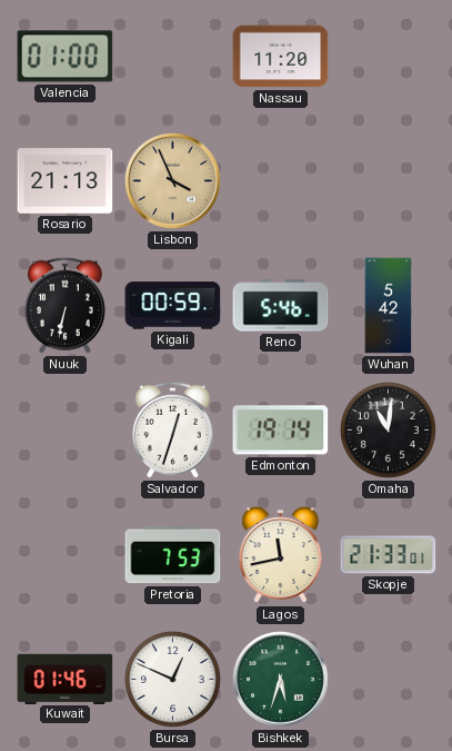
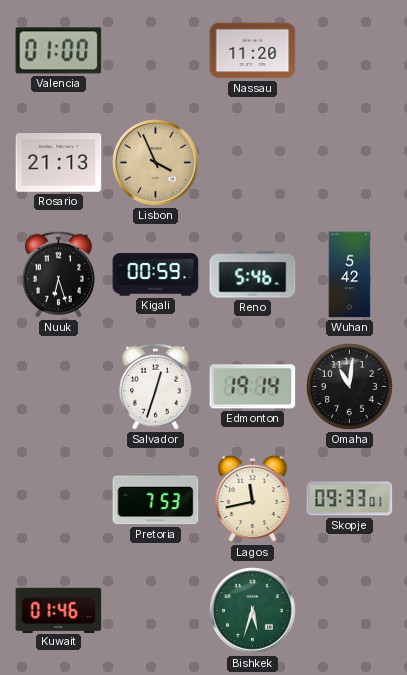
Nuuk: 6:32 -> 6:27
Skopje: 21:33 -> 09:33
Bursa: 12:49 -> none
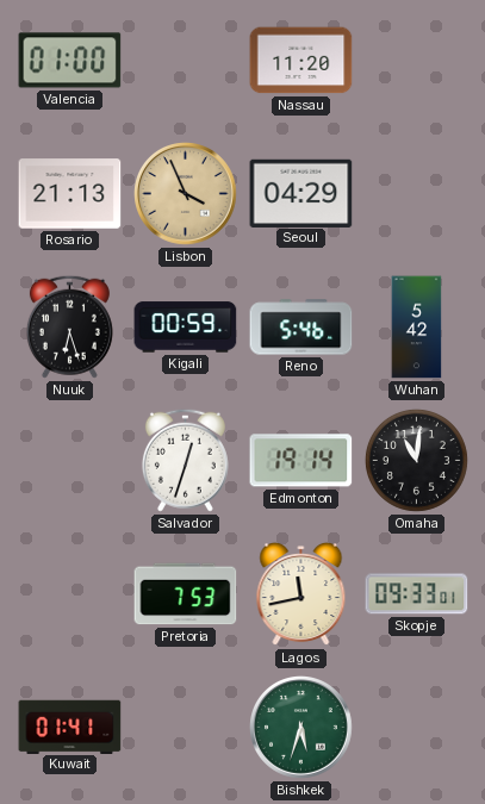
Seoul: none -> 04:29
Kuwait: 01:46 -> 01:41
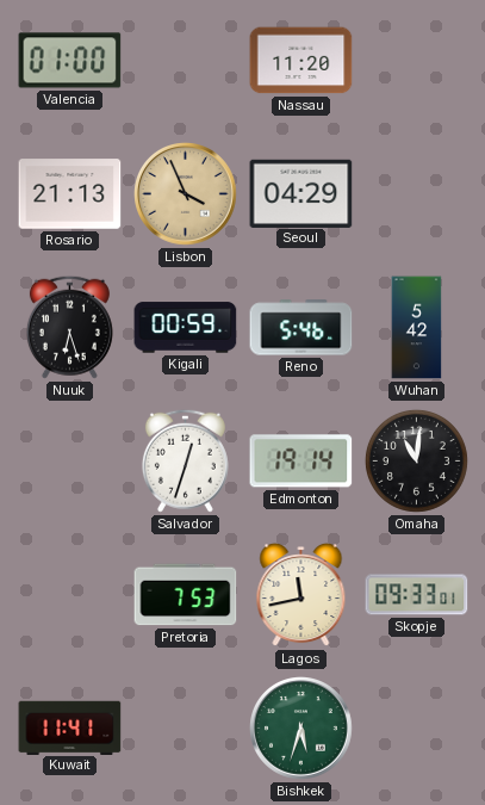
Kuwait: 01:41 -> 11:41
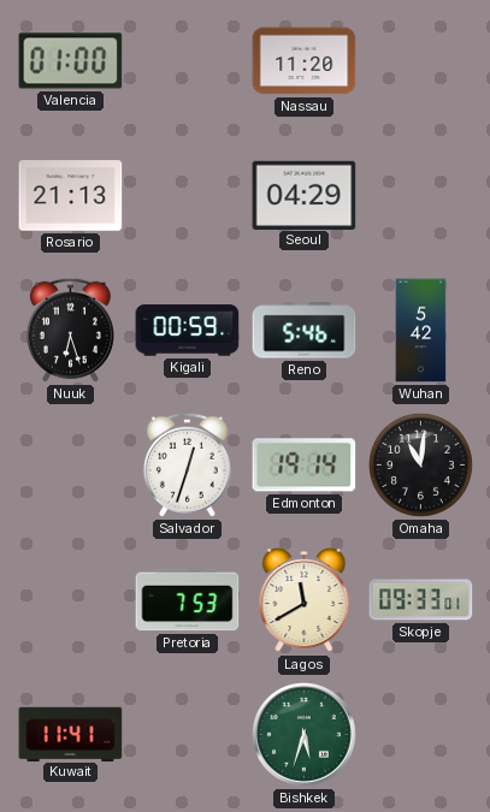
Lisbon: 3:56 -> none
Lagos: 11:43 -> 11:40
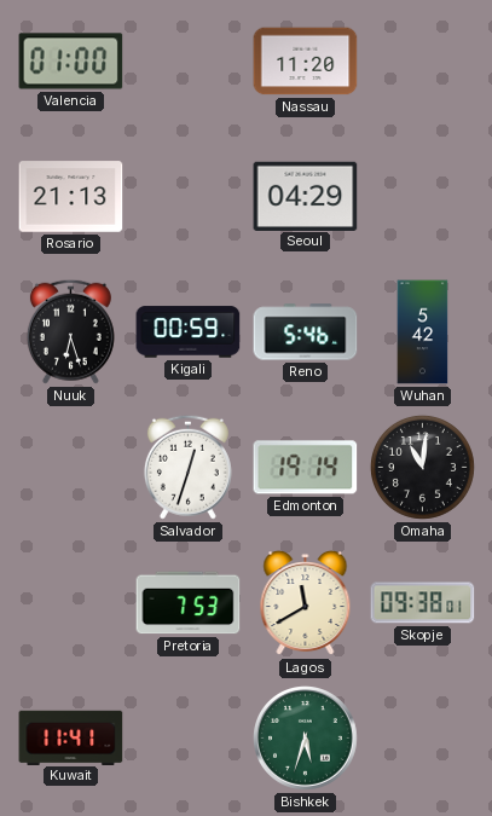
Skopje: 09:33 -> 09:38
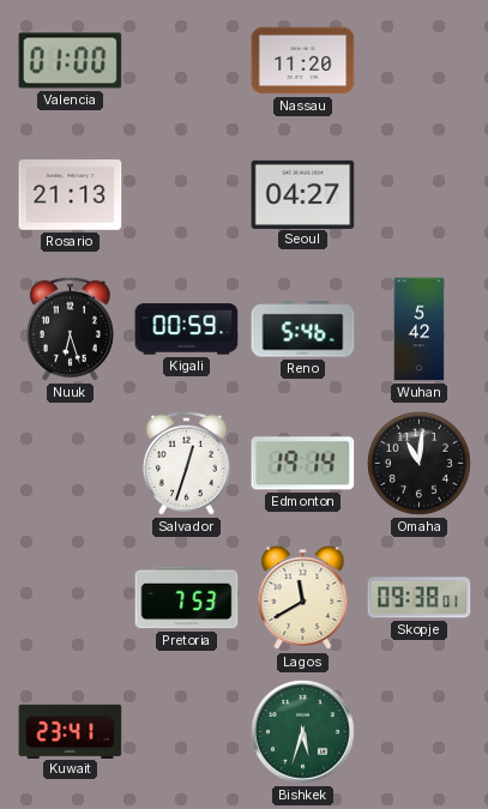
Seoul: 04:29 -> 04:27
Kuwait: 11:41 -> 23:41
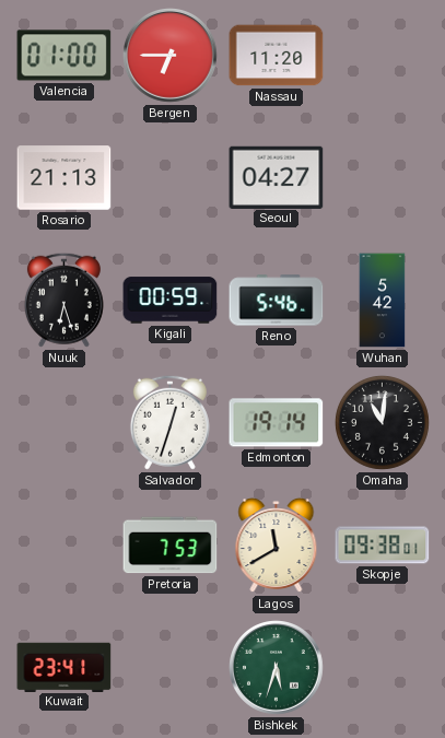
Bergen: none -> 6:45
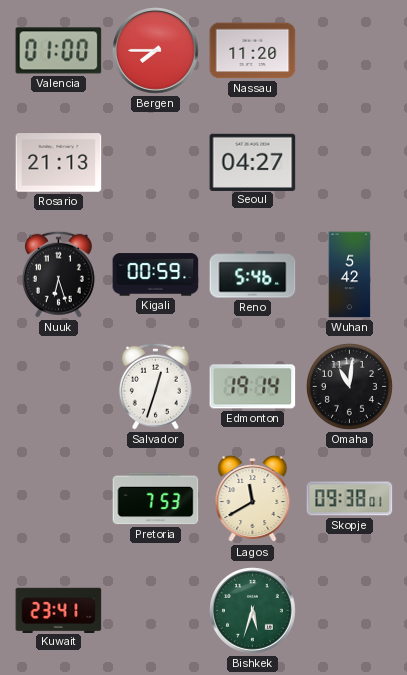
Bergen: 6:45 -> 7:45
